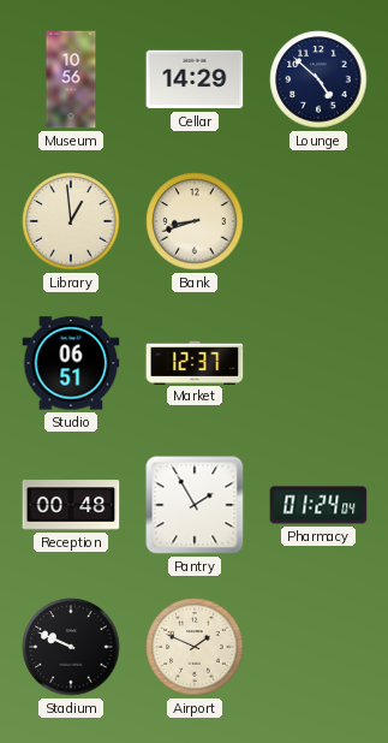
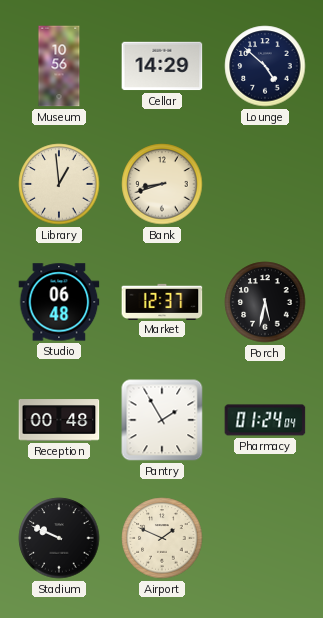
Studio: 06:51 -> 06:48
Porch: none -> 5:32
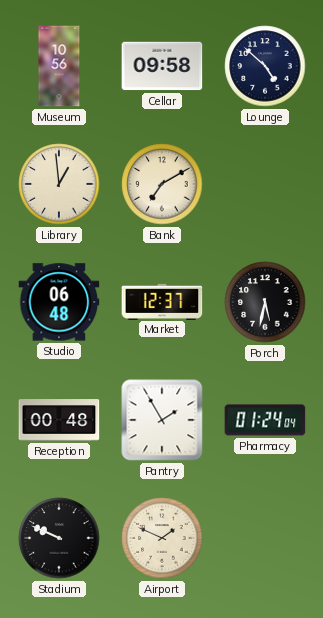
Cellar: 14:29 -> 09:58
Bank: 8:42 -> 7:10
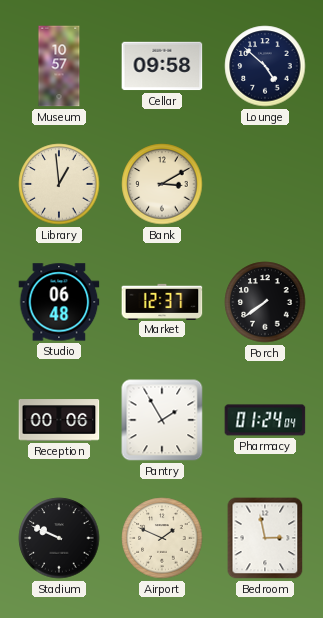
Museum: 10:56 -> 10:57
Bank: 7:10 -> 3:10
Porch: 5:32 -> 7:39
Reception: 00:48 -> 00:06
Bedroom: none -> 2:58
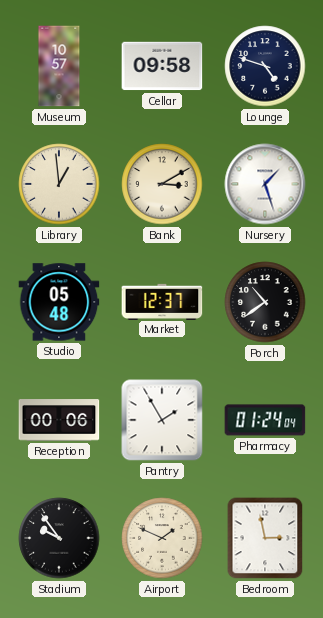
Lounge: 4:52 -> 4:48
Nursery: none -> 1:27
Studio: 06:48 -> 05:48
Porch: 7:39 -> 10:39
Stadium: 9:49 -> 9:54
